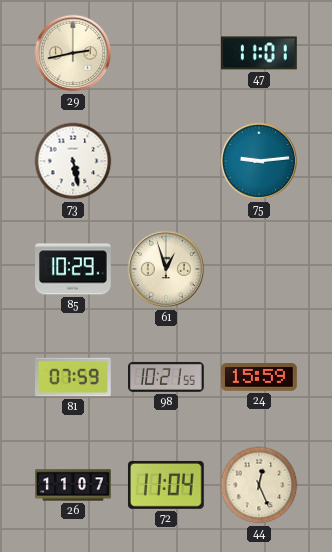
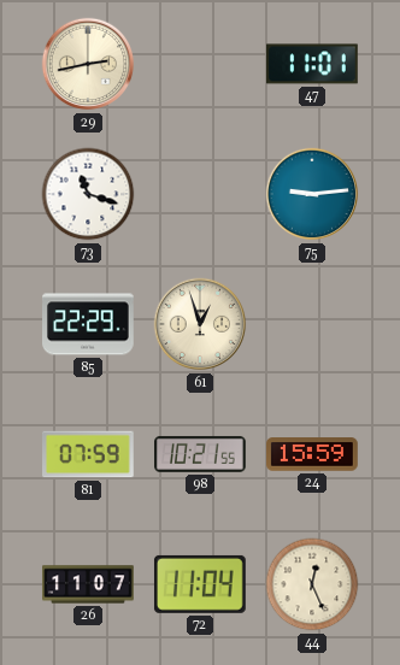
73: 5:28 -> 11:18
85: 10:29 -> 22:29
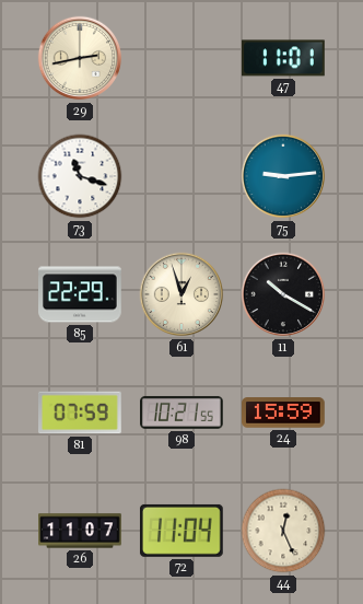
11: none -> 10:20
